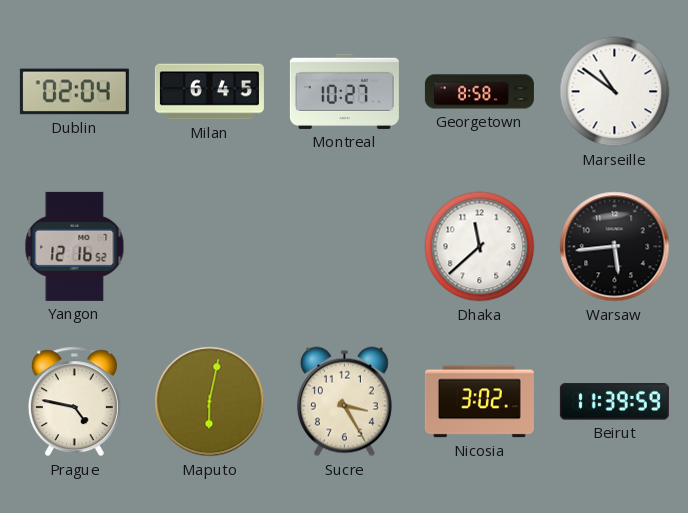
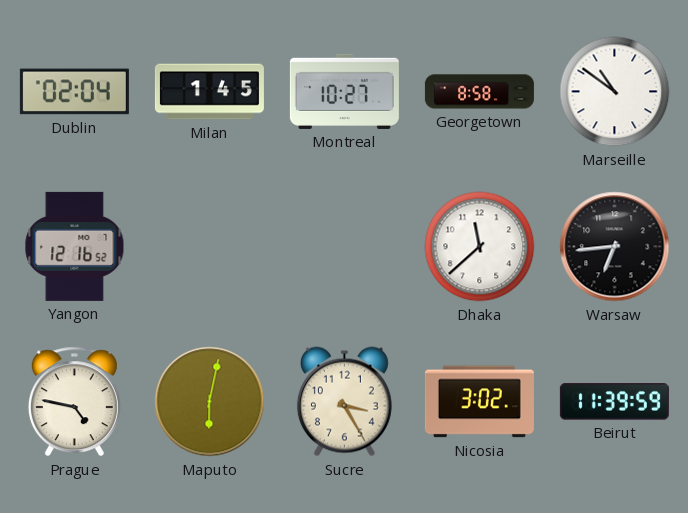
Milan: 6:45 -> 1:45
Warsaw: 5:44 -> 6:44
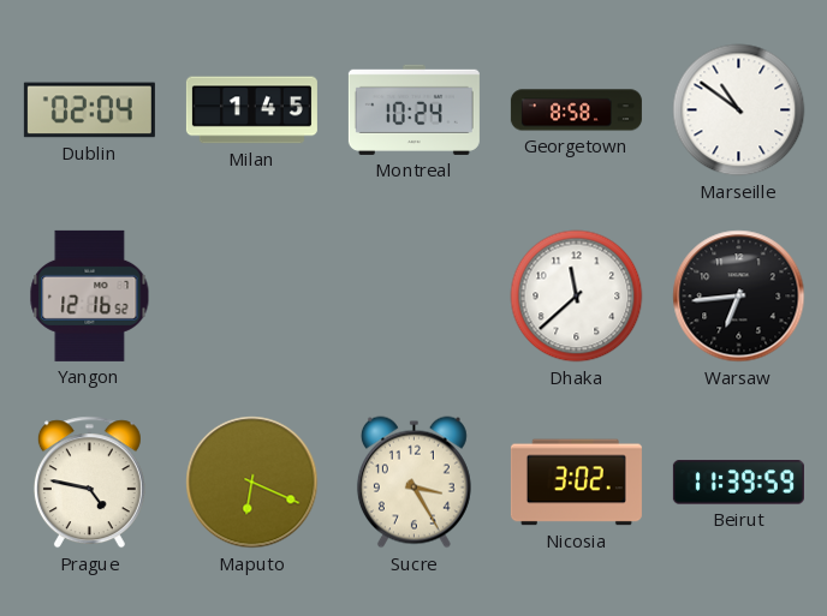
Montreal: 10:27 -> 10:24
Maputo: 6:02 -> 6:19
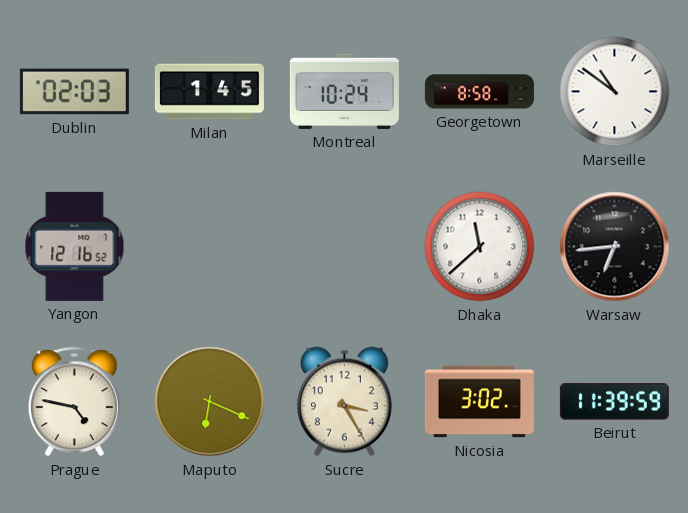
Dublin: 02:04 -> 02:03
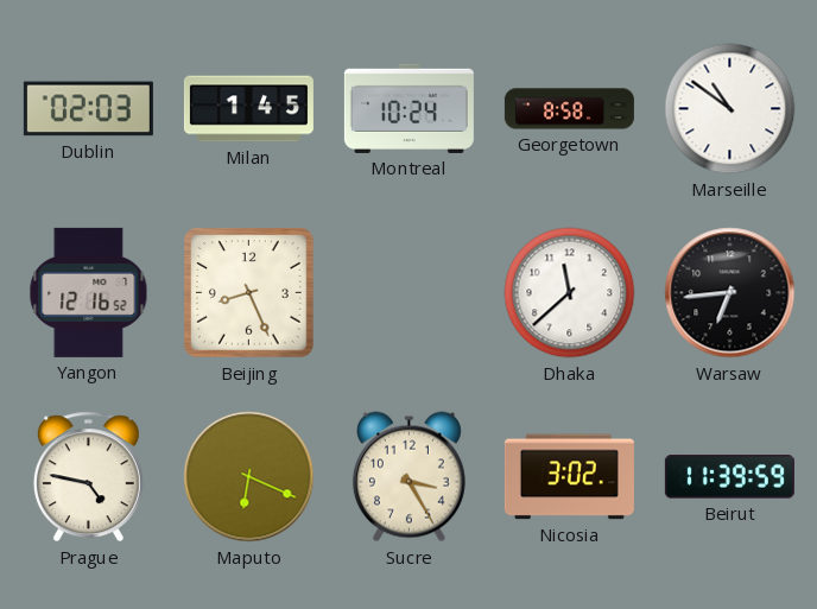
Beijing: none -> 8:26
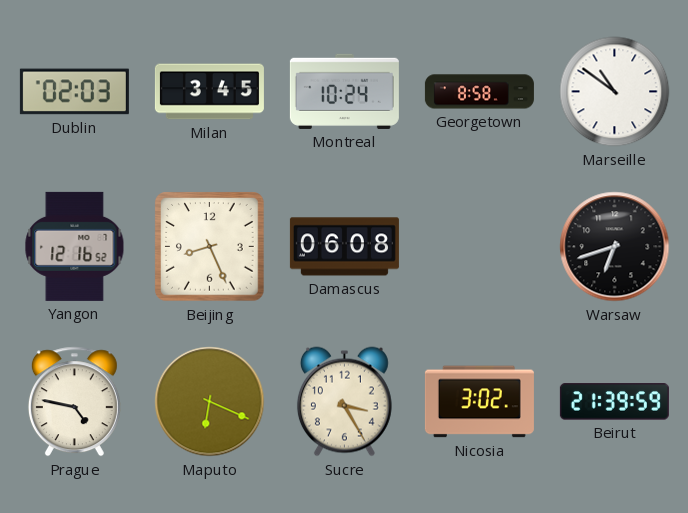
Milan: 1:45 -> 3:45
Damascus: none -> 06:08
Dhaka: 11:38 -> none
Warsaw: 6:44 -> 6:42
Beirut: 11:39 -> 21:39
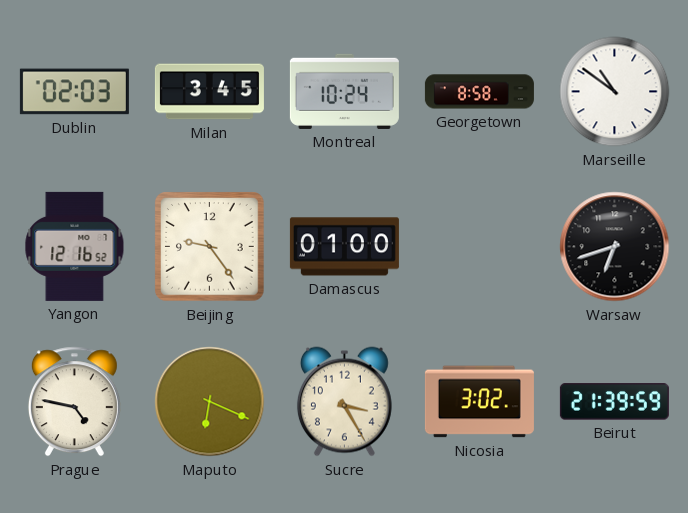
Beijing: 8:26 -> 9:24
Damascus: 06:08 -> 01:00
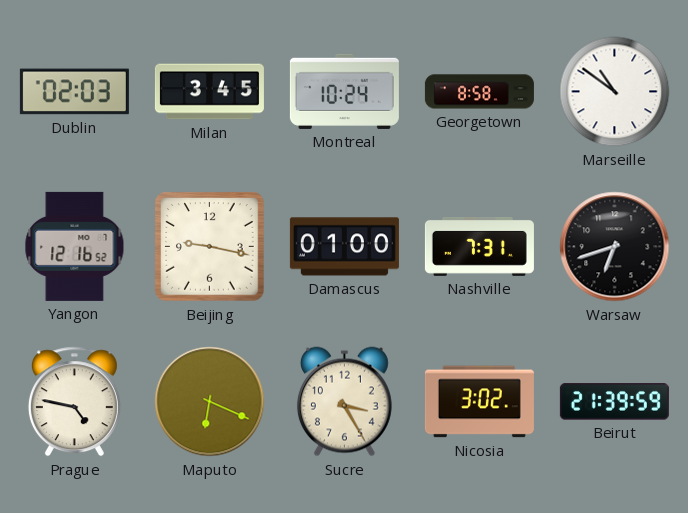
Beijing: 9:24 -> 9:17
Nashville: none -> 7:31
